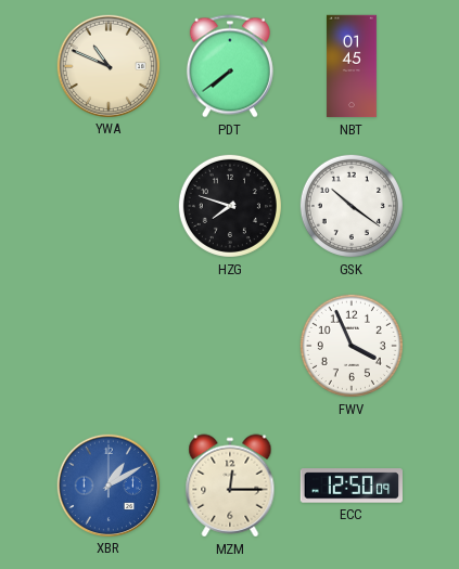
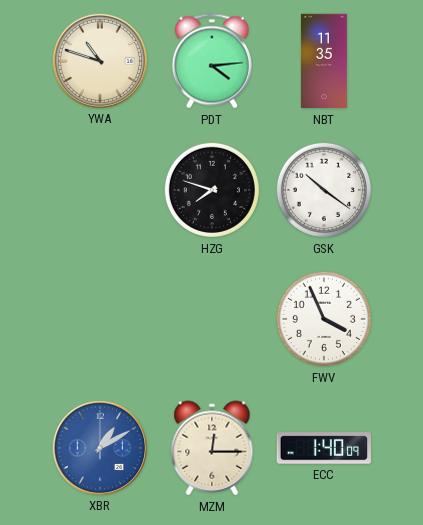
YWA: 10:49 -> 10:48
PDT: 7:39 -> 4:14
NBT: 01:45 -> 11:35
ECC: 12:50 -> 1:40
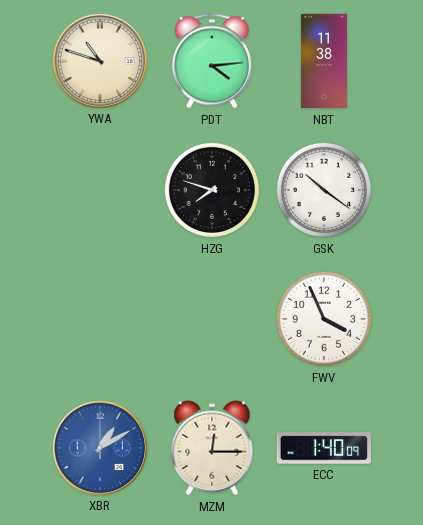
NBT: 11:35 -> 11:38
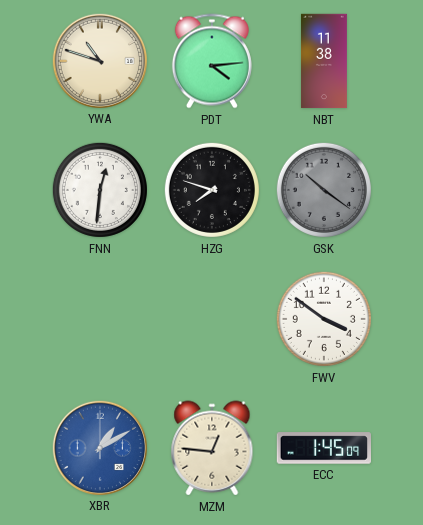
FNN: none -> 12:31
GSK dial: white -> grey
FWV: 3:56 -> 3:51
MZM: 12:15 -> 12:46
ECC: 1:40 -> 1:45
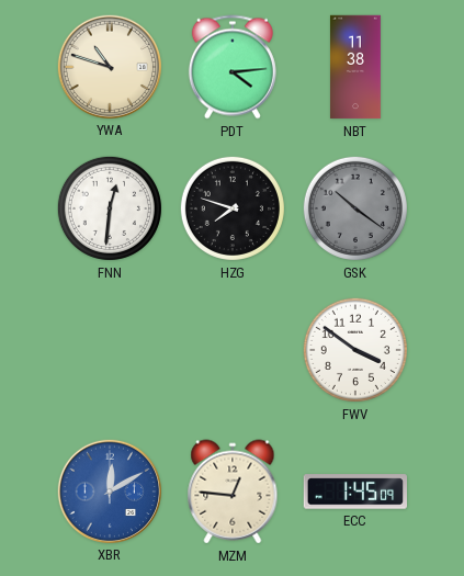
XBR: 1:10 -> 12:10
